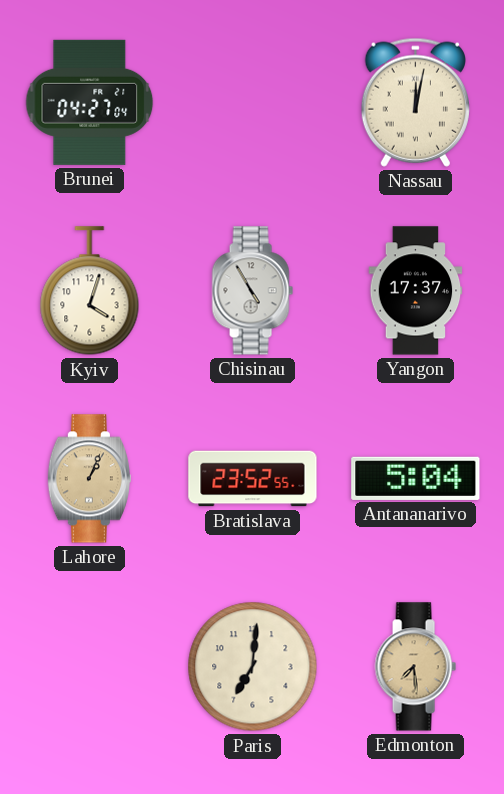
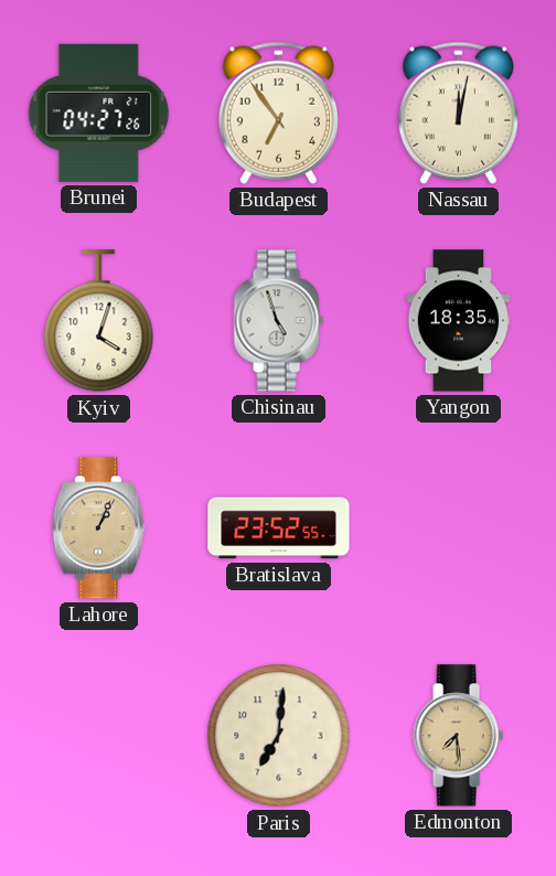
Brunei: 04:27:04 -> 04:27:26
Budapest: none -> 6:54
Chisinau: 4:55 -> 4:57
Yangon: 17:37 -> 18:35
Antananarivo: 5:04 -> none
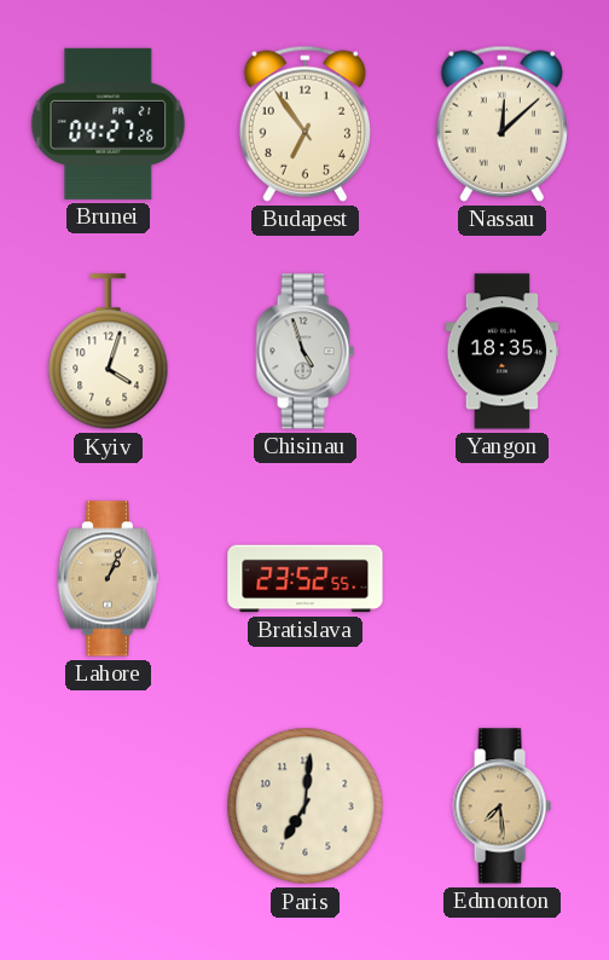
Nassau: 12:02 -> 12:08
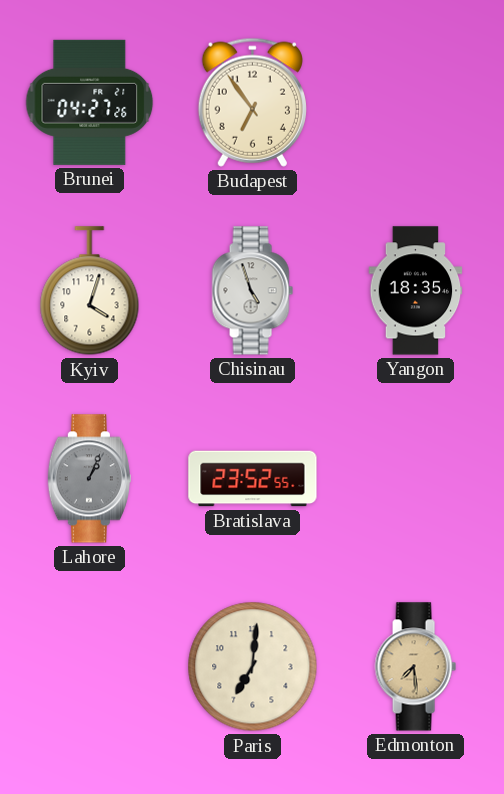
Nassau: 12:08 -> none
Lahore dial: champagne -> grey
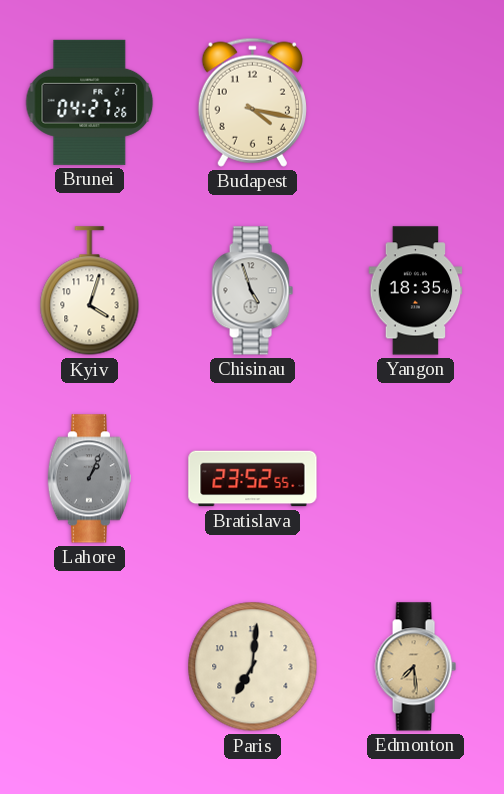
Budapest: 6:54 -> 4:17
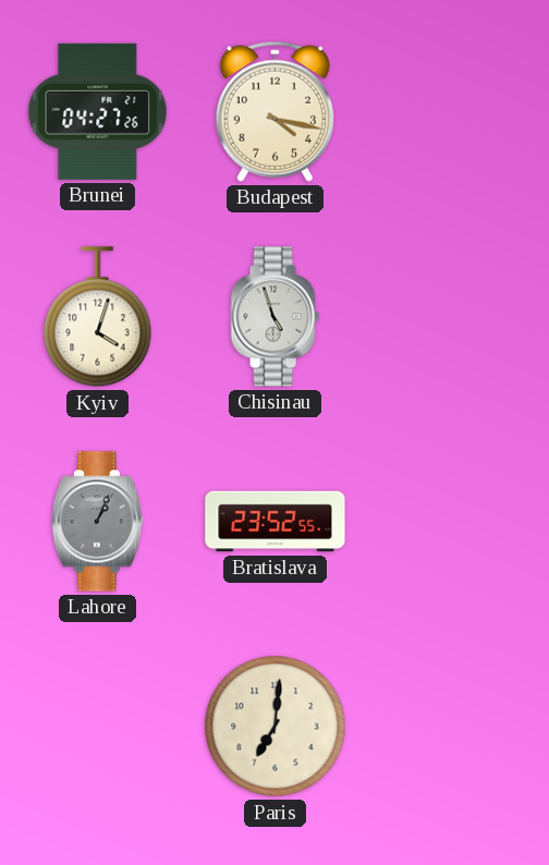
Yangon: 18:35 -> none
Edmonton: 7:29 -> none
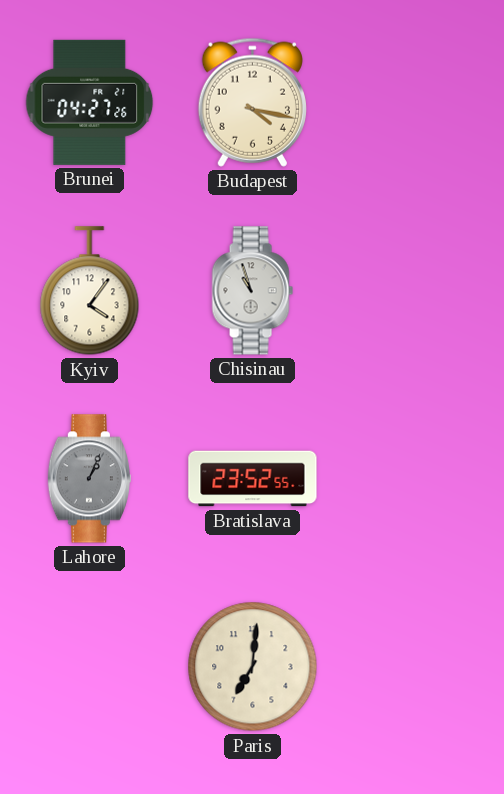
Kyiv: 4:03 -> 4:06
Chisinau: 4:57 -> 10:57
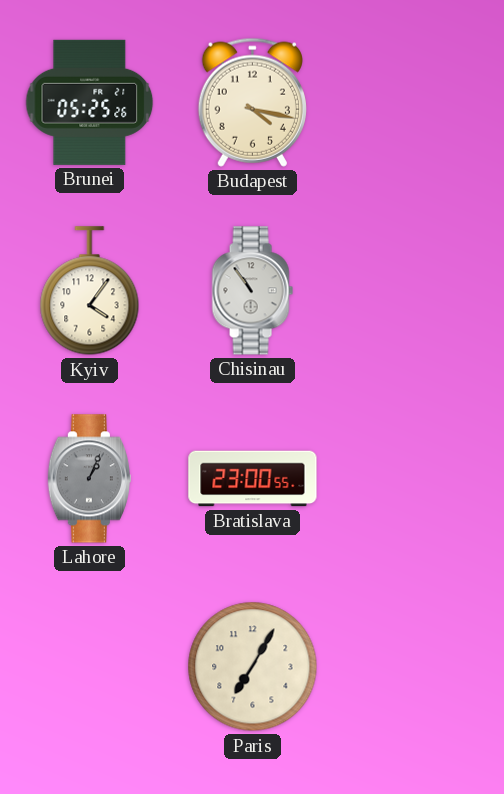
Brunei: 04:27 -> 05:25
Chisinau: 10:57 -> 10:54
Bratislava: 23:52 -> 23:00
Paris: 7:01 -> 7:05
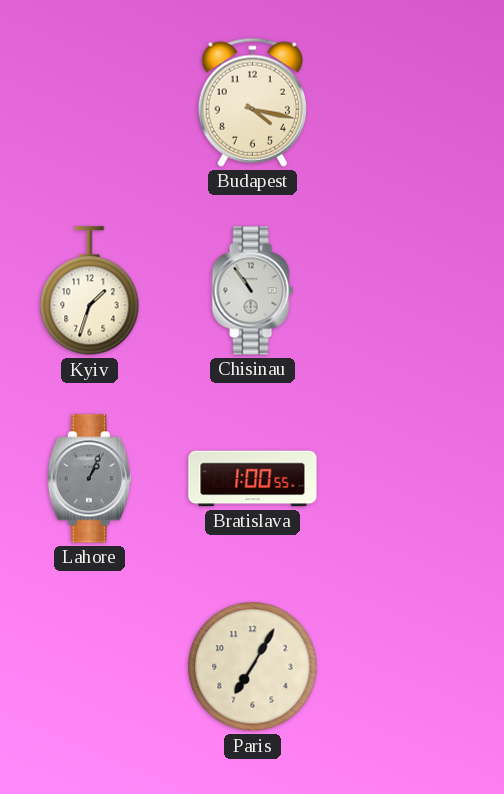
Brunei: 05:25 -> none
Kyiv: 4:06 -> 1:33
Bratislava: 23:00 -> 1:00
